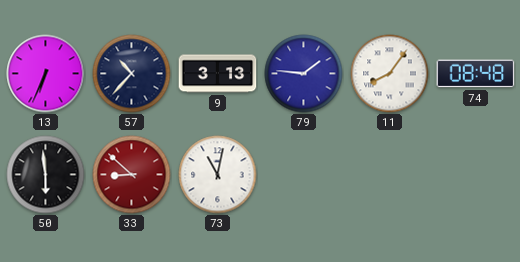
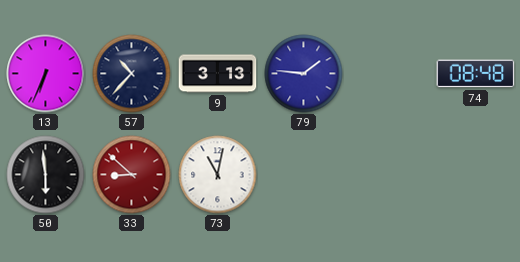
11: 8:06 -> none
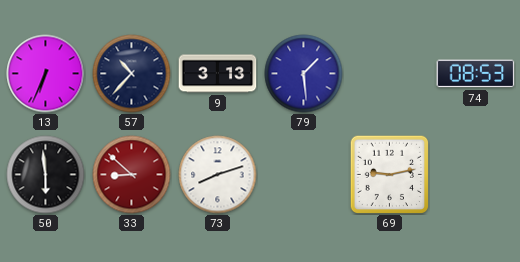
79: 1:46 -> 1:29
74: 08:48 -> 08:53
73: 11:02 -> 8:12
69: none -> 9:13
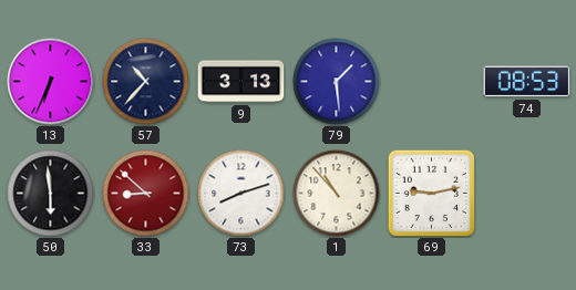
1: none -> 10:53
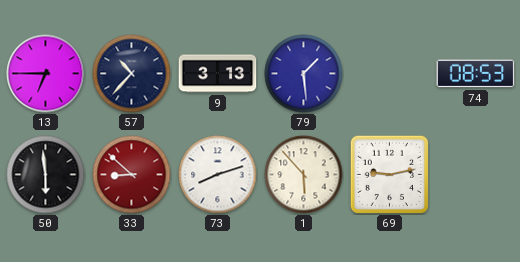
13: 6:34 -> 6:45
1: 10:53 -> 5:53
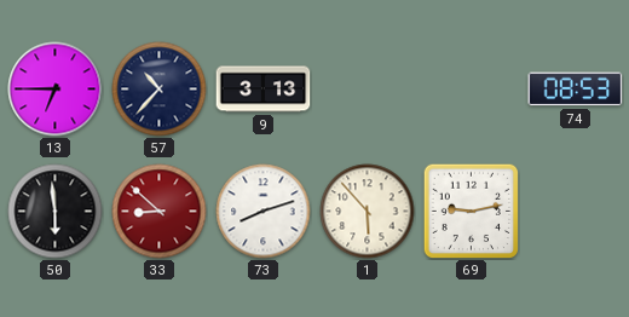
79: 1:29 -> none
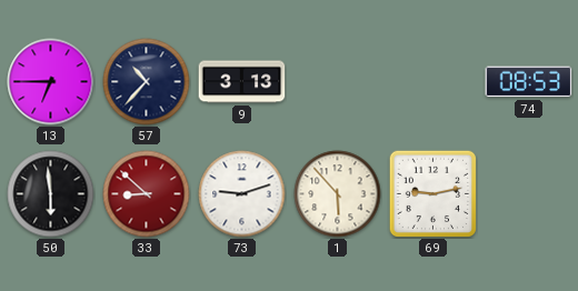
73: 8:12 -> 9:12
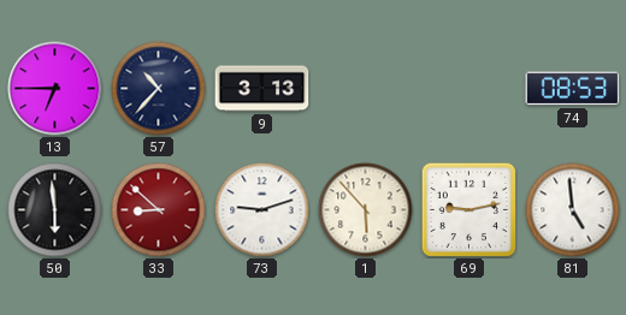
81: none -> 4:59
